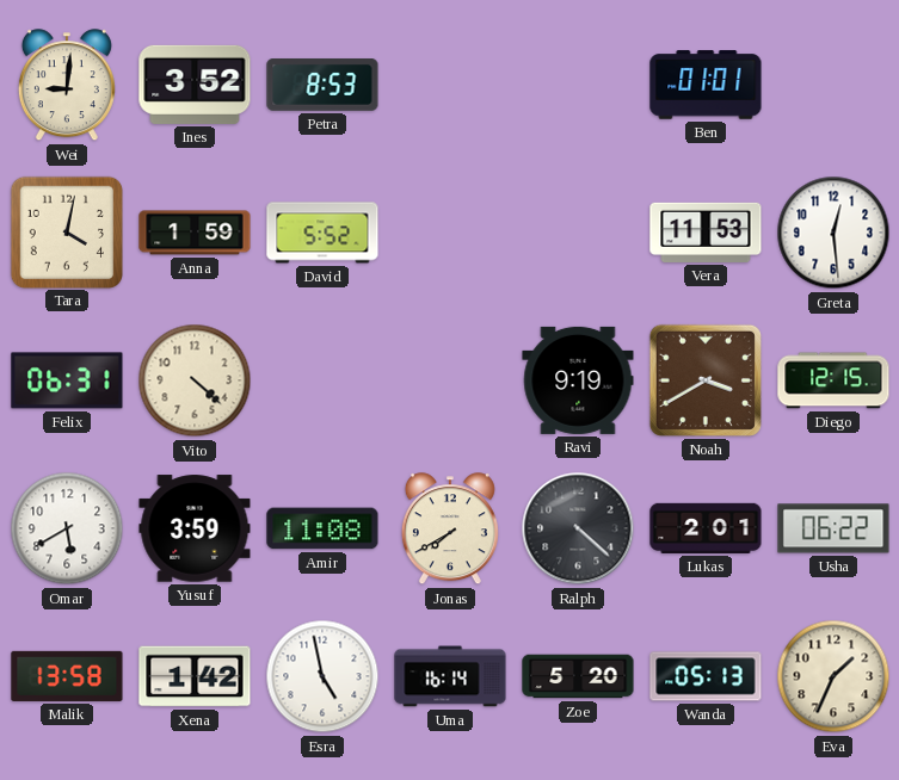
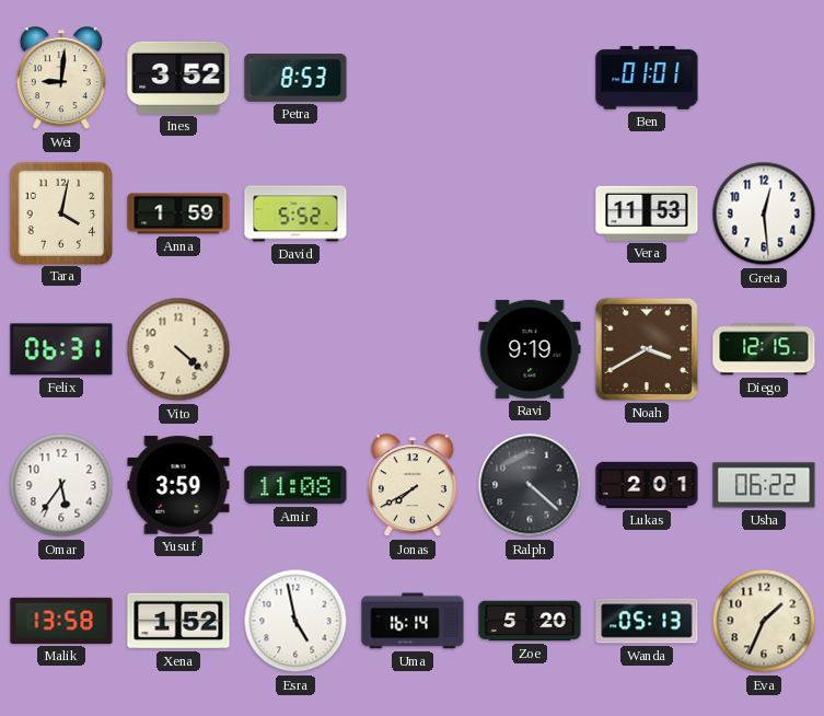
Omar: 5:40 -> 5:36
Xena: 1:42 -> 1:52
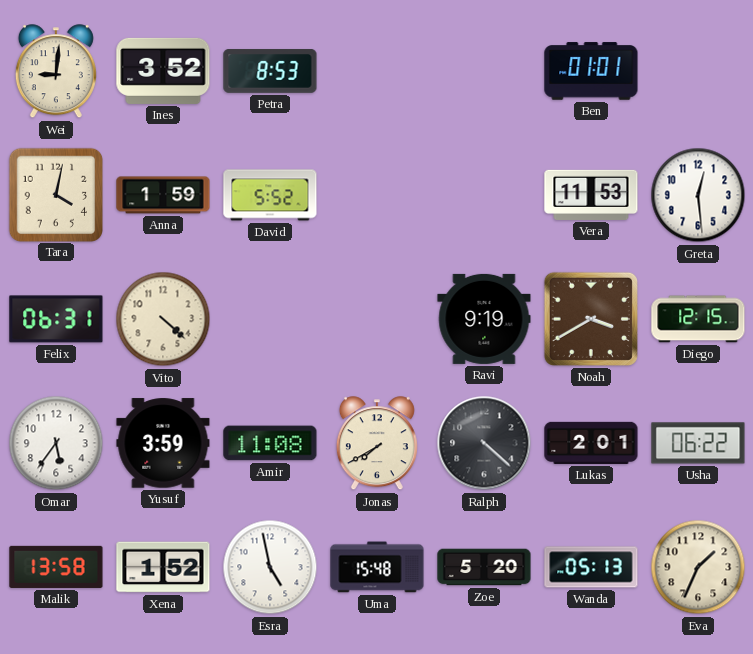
Uma: 16:14 -> 15:48
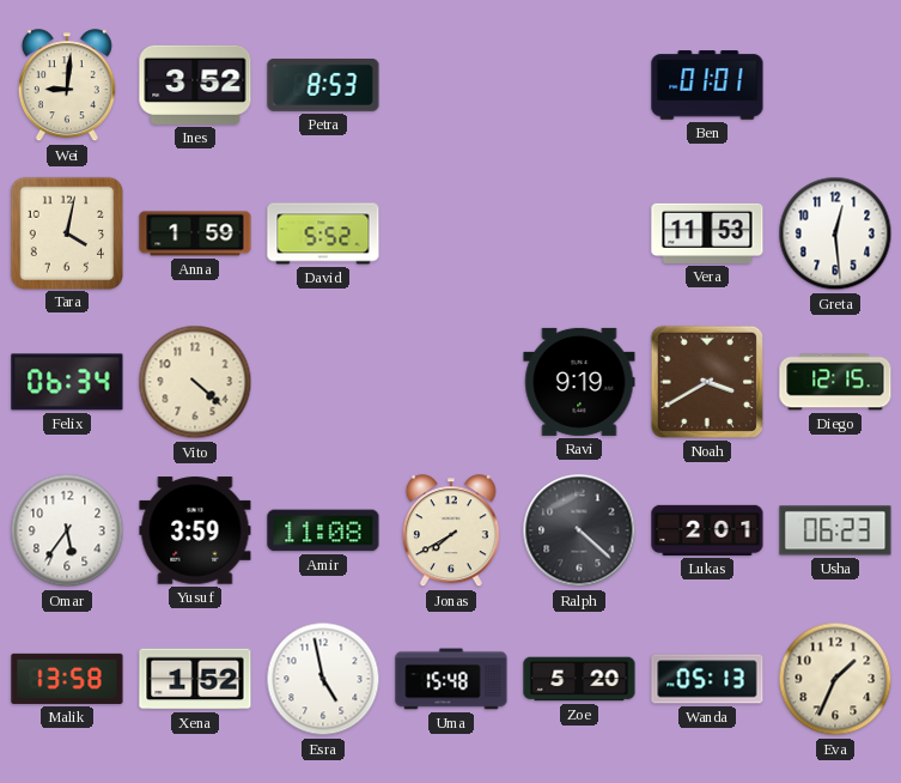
Felix: 06:31 -> 06:34
Usha: 06:22 -> 06:23
